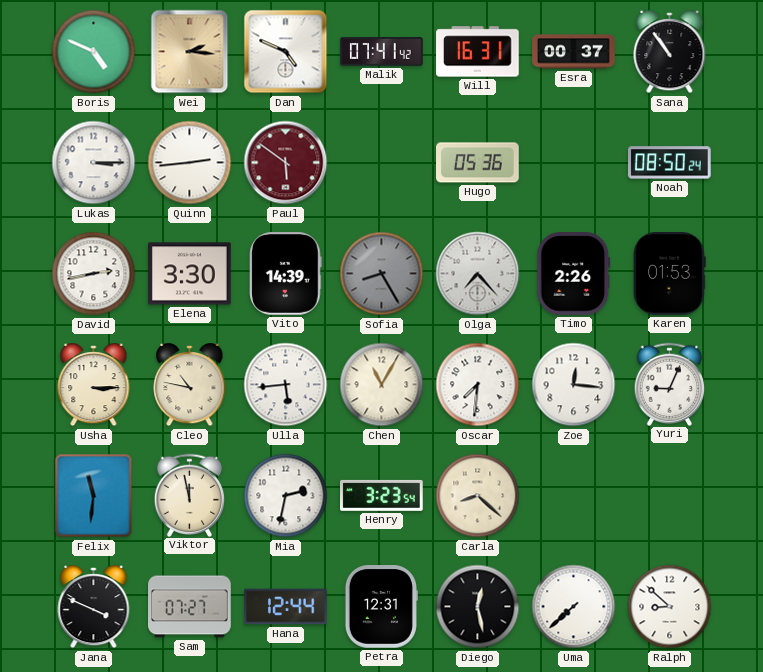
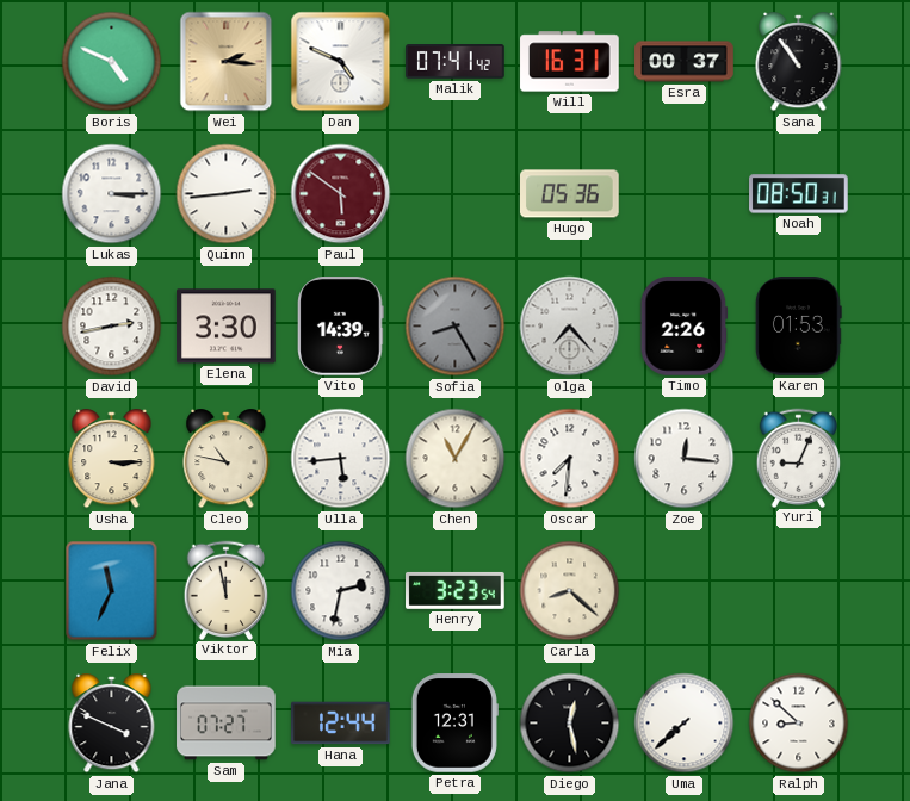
Noah: 08:50:24 -> 08:50:31
Felix: 11:31 -> 11:34
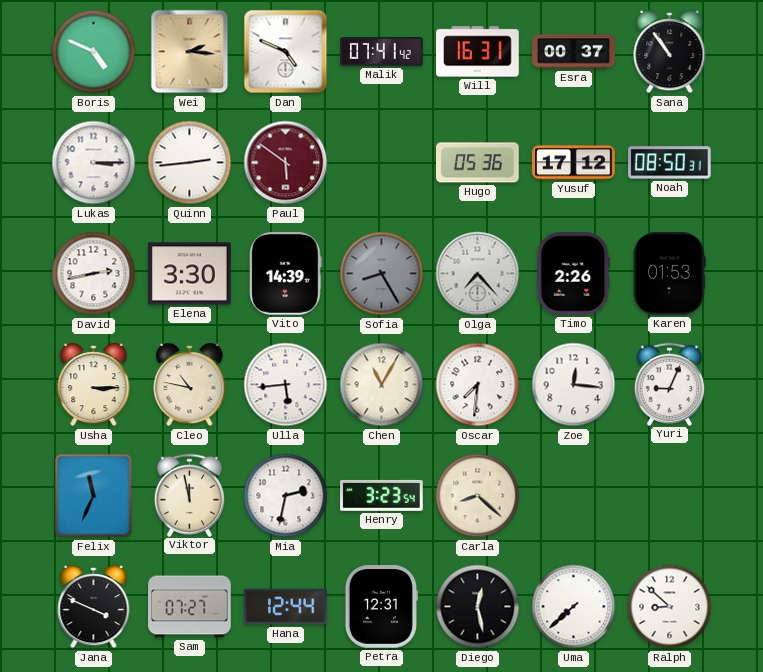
Yusuf: none -> 17:12
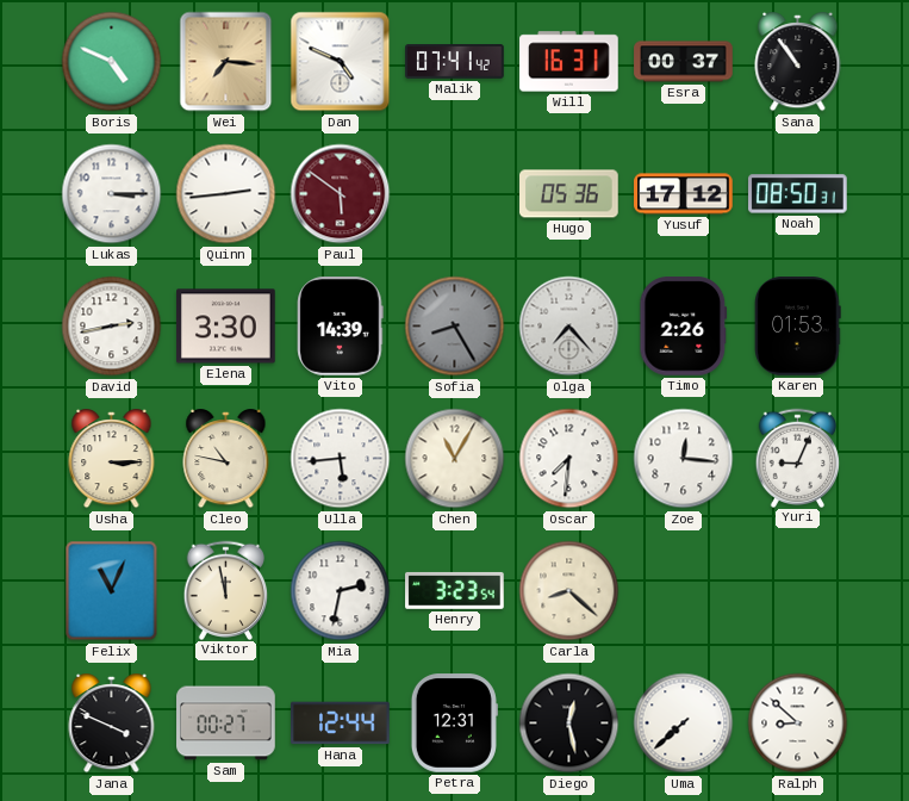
Wei: 2:16 -> 7:16
Felix: 11:34 -> 11:04
Sam: 07:27 -> 00:27
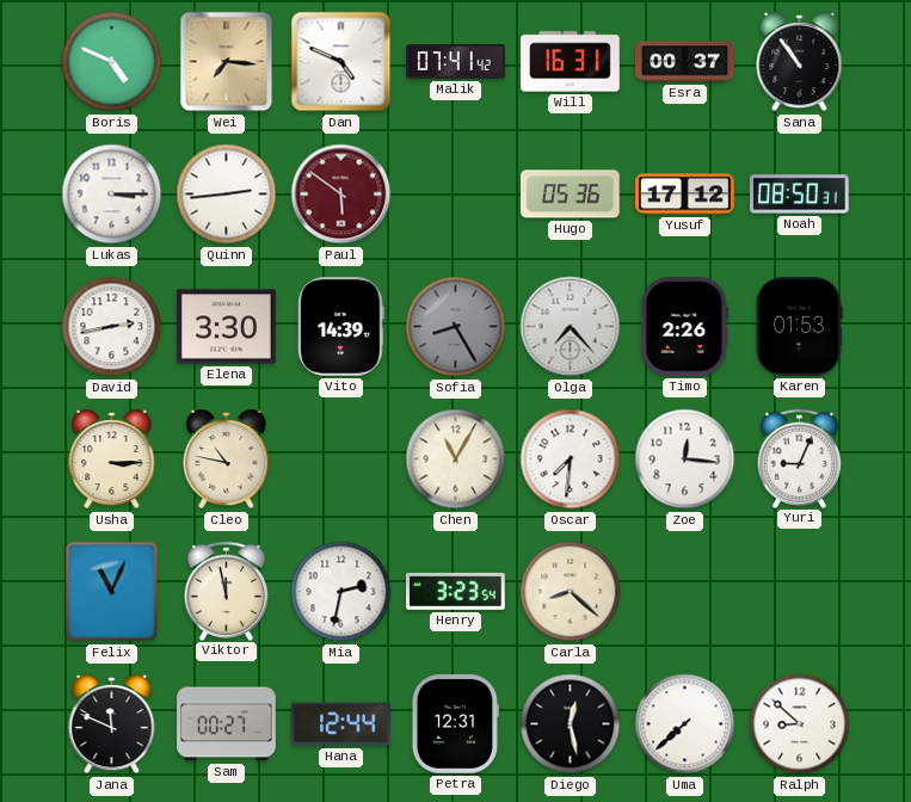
Ulla: 5:44 -> none
Jana: 3:49 -> 11:49
